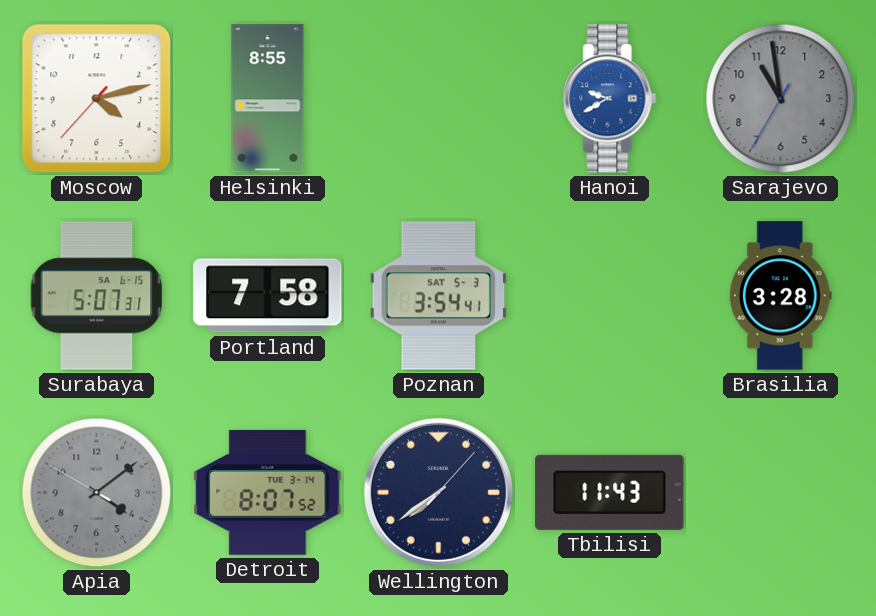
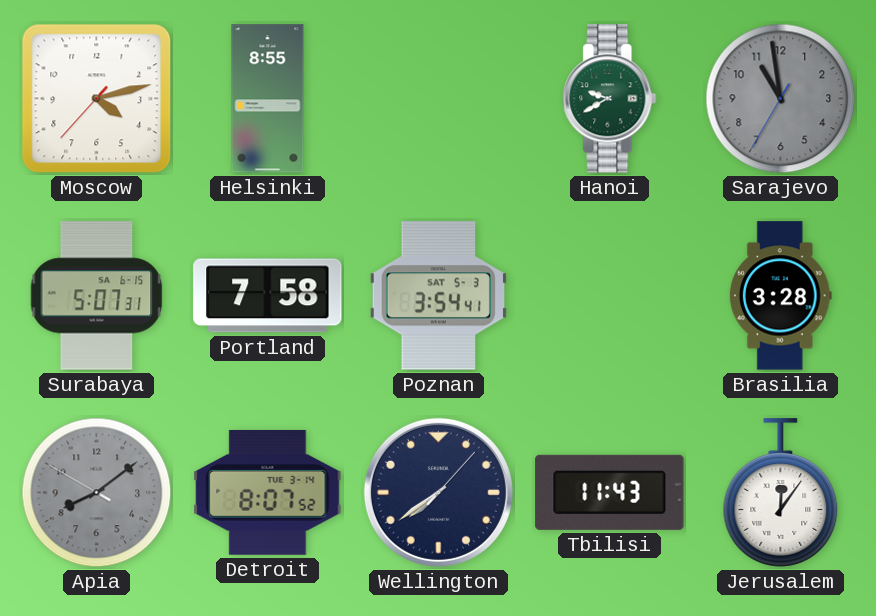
Hanoi dial: blue -> green
Apia: 4:08 -> 8:08
Jerusalem: none -> 12:06
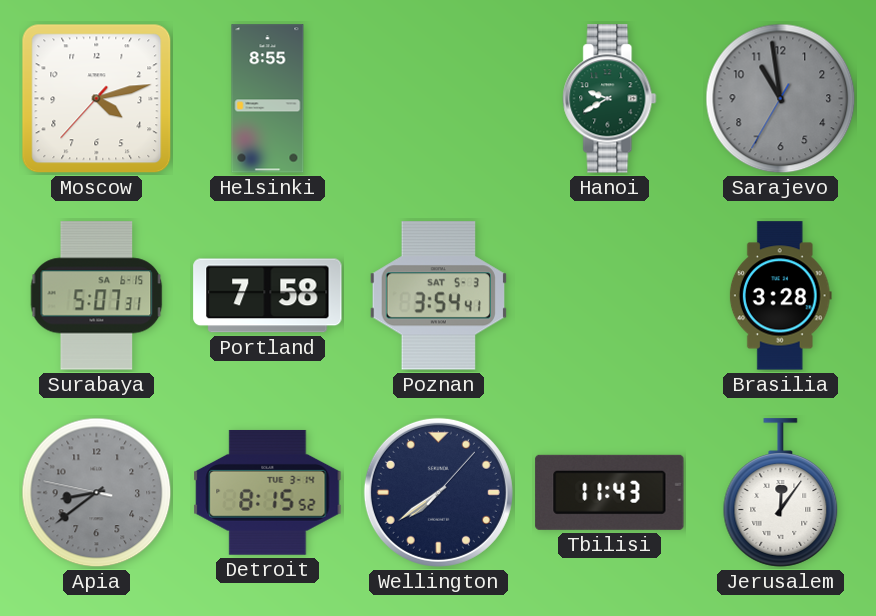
Apia: 8:08 -> 8:38
Detroit: 8:07 -> 8:15
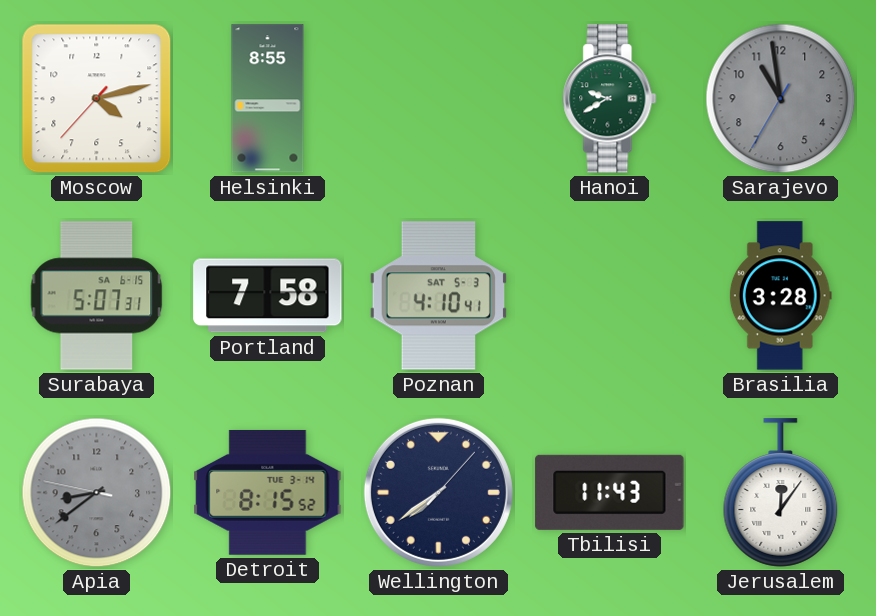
Poznan: 3:54 -> 4:10
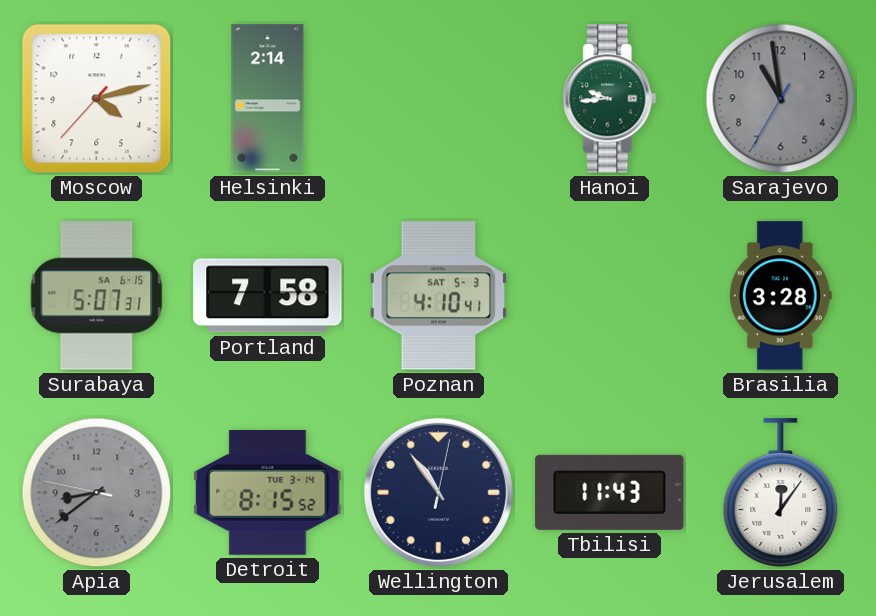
Helsinki: 8:55 -> 2:14
Hanoi: 9:40 -> 9:44
Wellington: 7:39 -> 10:54
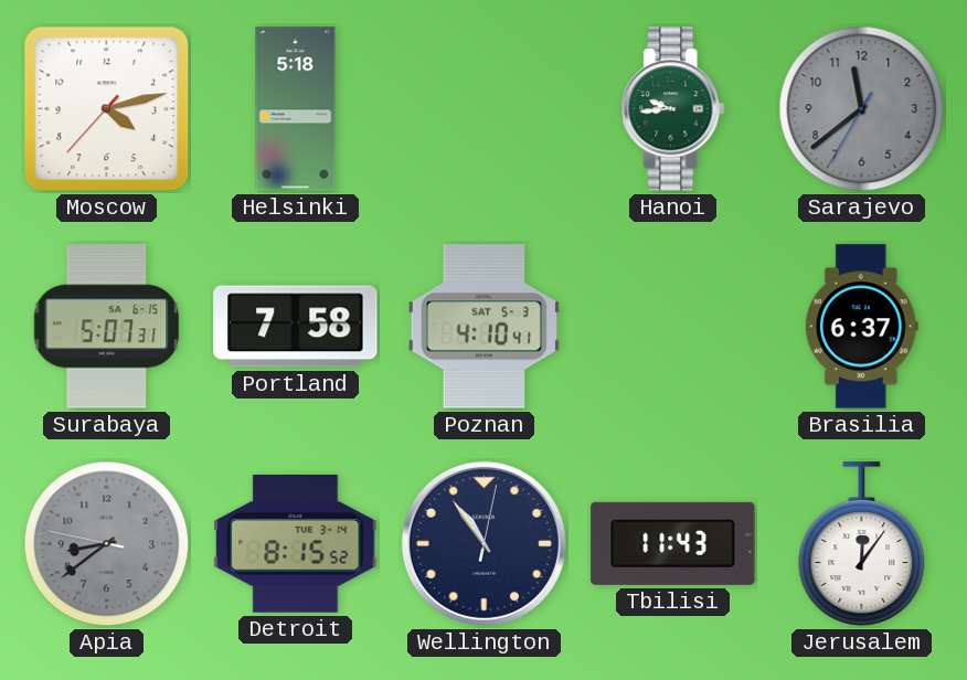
Helsinki: 2:14 -> 5:18
Sarajevo: 10:58 -> 11:38
Brasilia: 3:28 -> 6:37
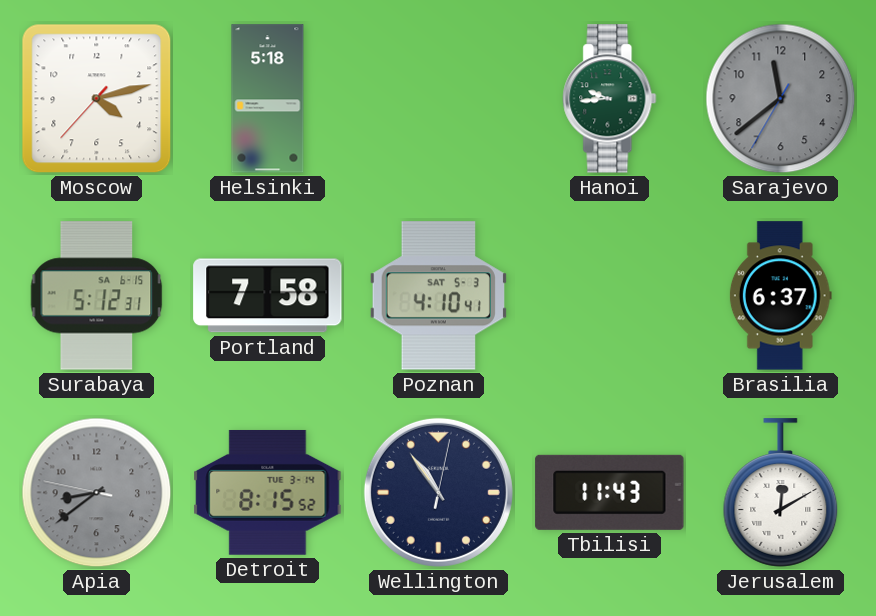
Surabaya: 5:07 -> 5:12
Jerusalem: 12:06 -> 12:10
